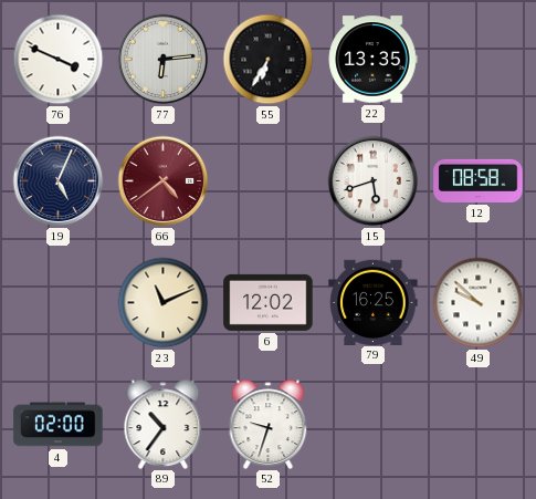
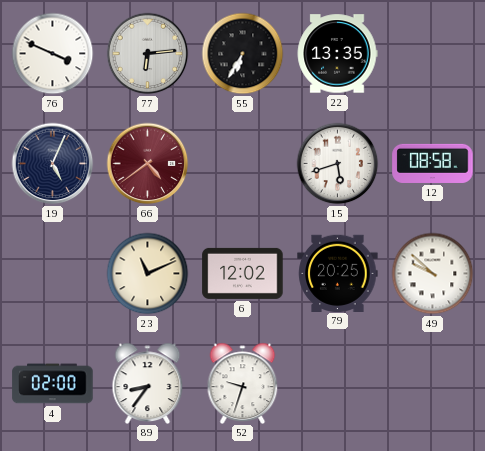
79: 16:25 -> 20:25
89: 10:36 -> 8:36
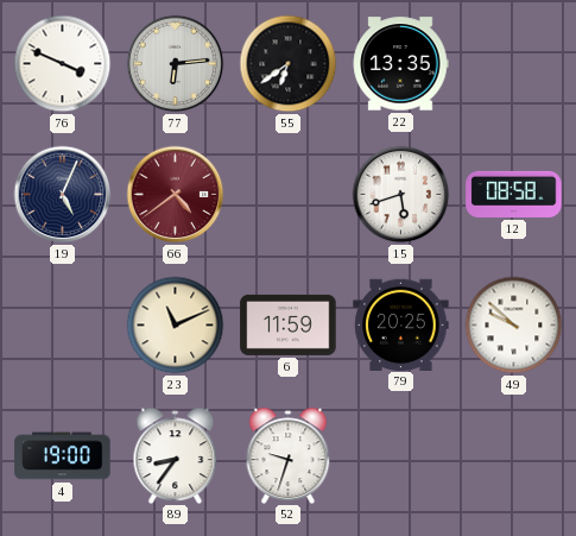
55: 6:35 -> 6:39
6: 12:02 -> 11:59
4: 02:00 -> 19:00
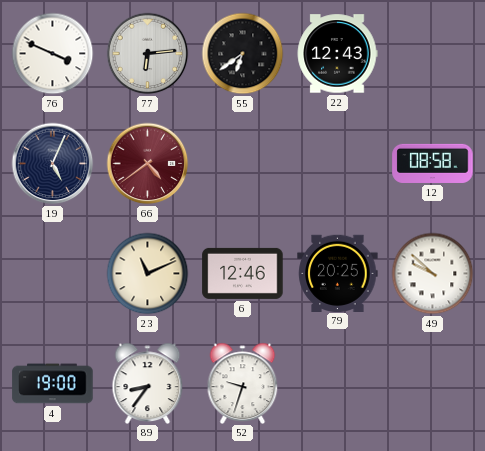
22: 13:35 -> 12:43
15: 5:42 -> none
6: 11:59 -> 12:46
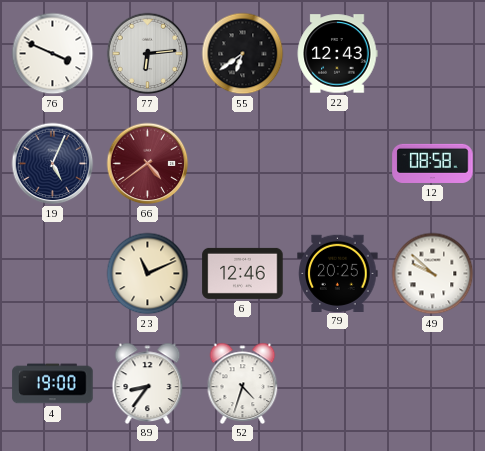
52: 9:33 -> 4:33
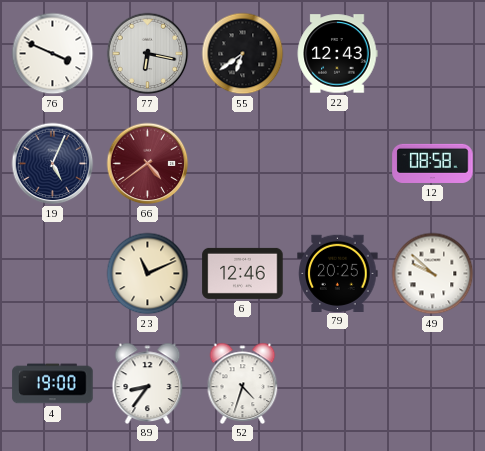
77: 6:14 -> 6:17
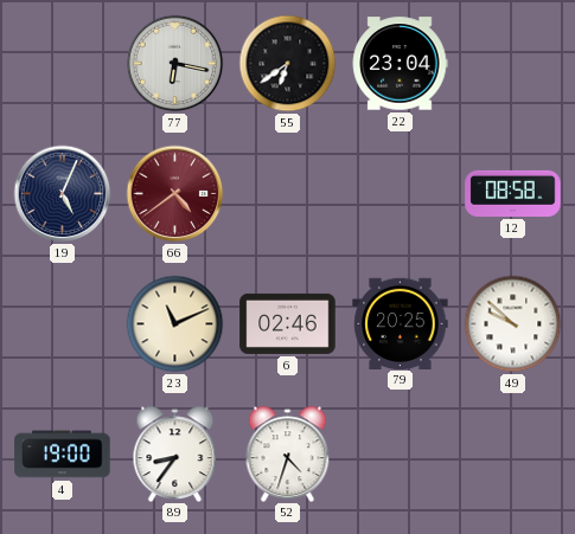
76: 3:49 -> none
22: 12:43 -> 23:04
6: 12:46 -> 02:46
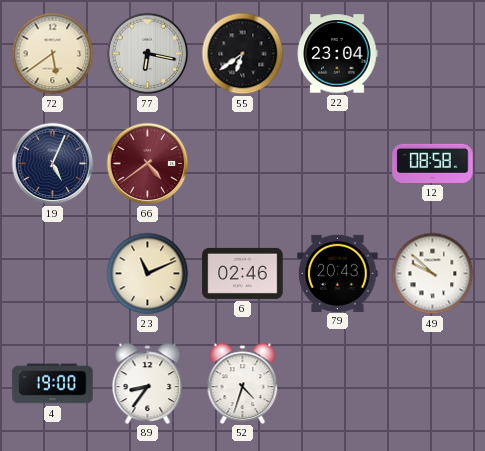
72: none -> 5:39
79: 20:25 -> 20:43
